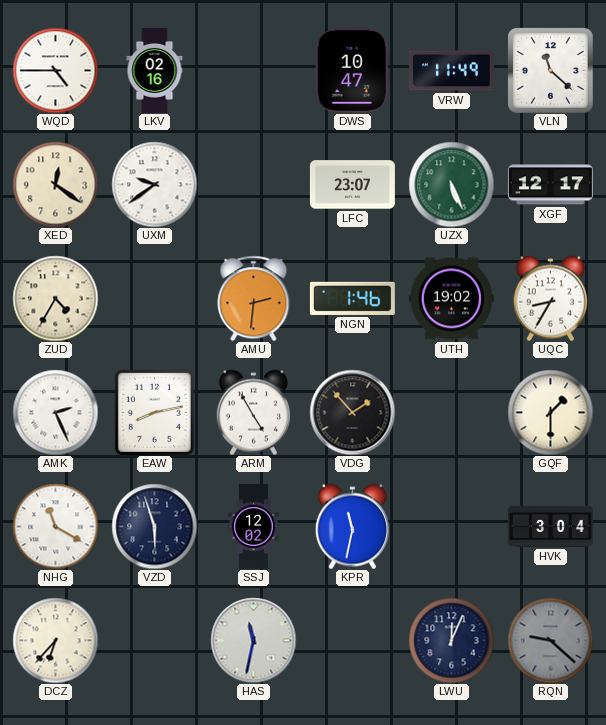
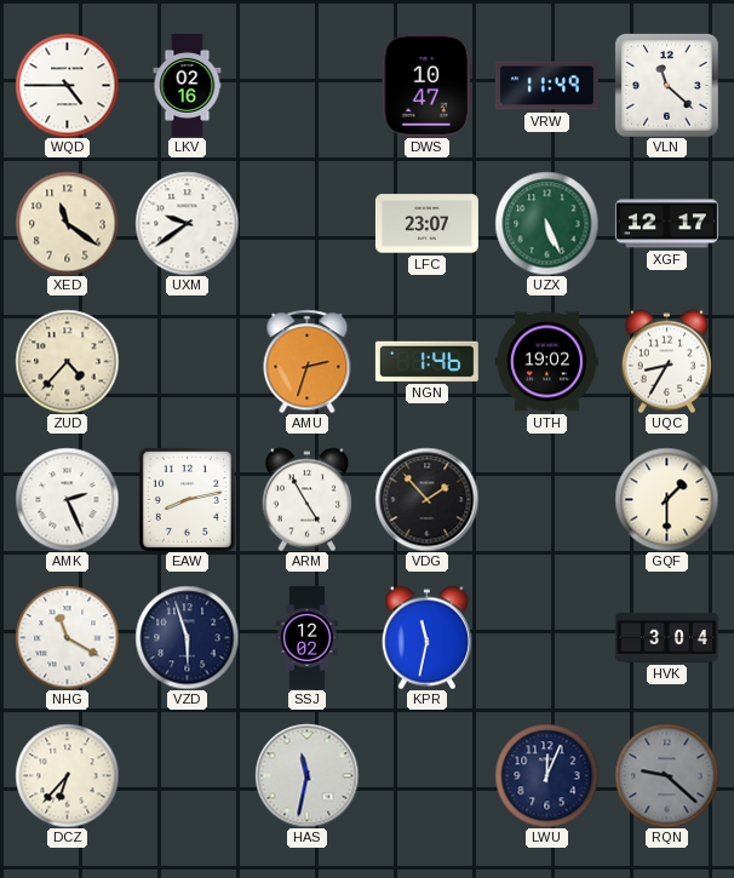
XED: 12:21 -> 11:21
ZUD: 4:35 -> 4:37
AMU: 2:31 -> 2:33
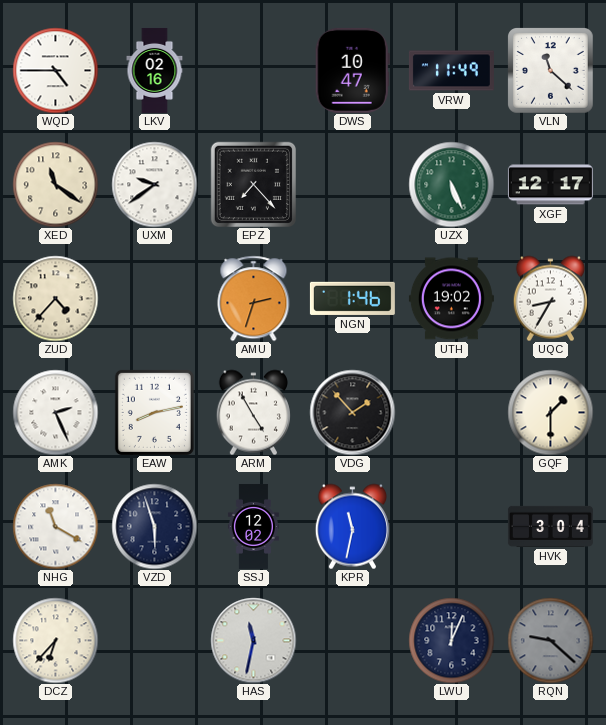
EPZ: none -> 7:23
LFC: 23:07 -> none
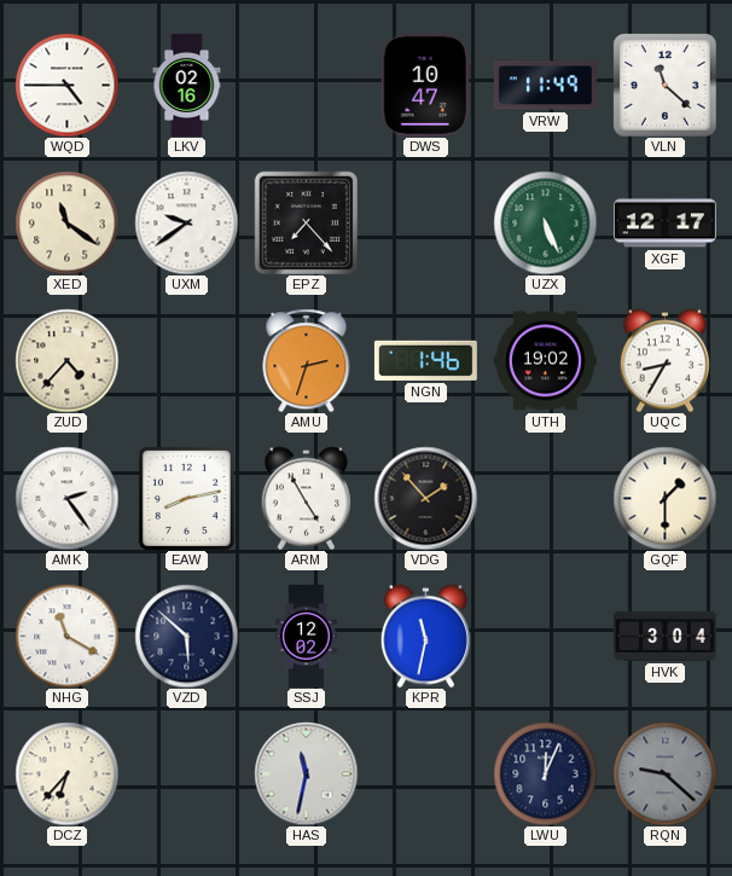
AMK: 2:26 -> 2:24
VZD: 5:57 -> 5:52
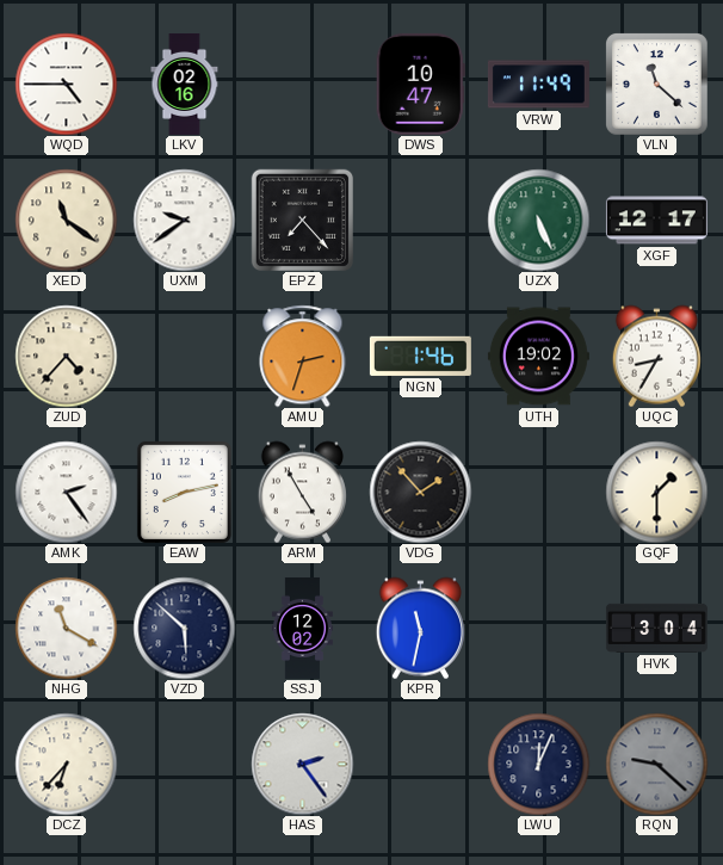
HAS: 11:32 -> 2:24
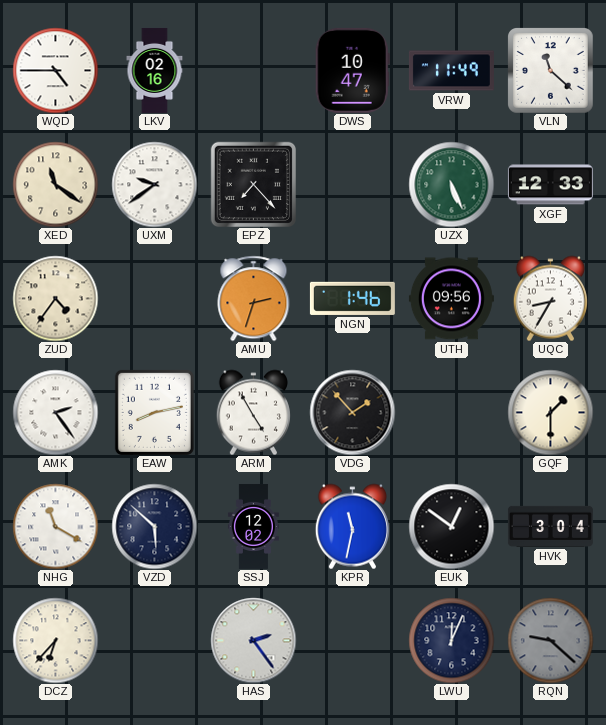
XGF: 12:17 -> 12:33
ZUD: 4:37 -> 4:36
UTH: 19:02 -> 09:56
EUK: none -> 12:51
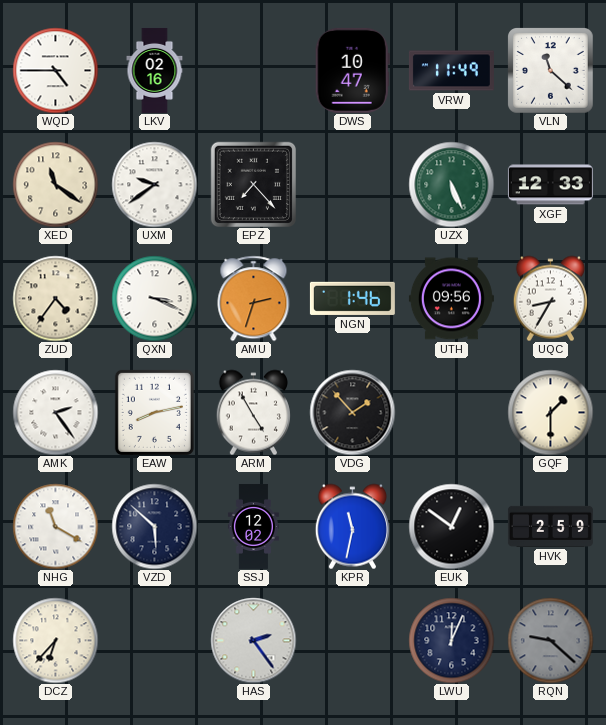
QXN: none -> 3:19
HVK: 3:04 -> 2:59
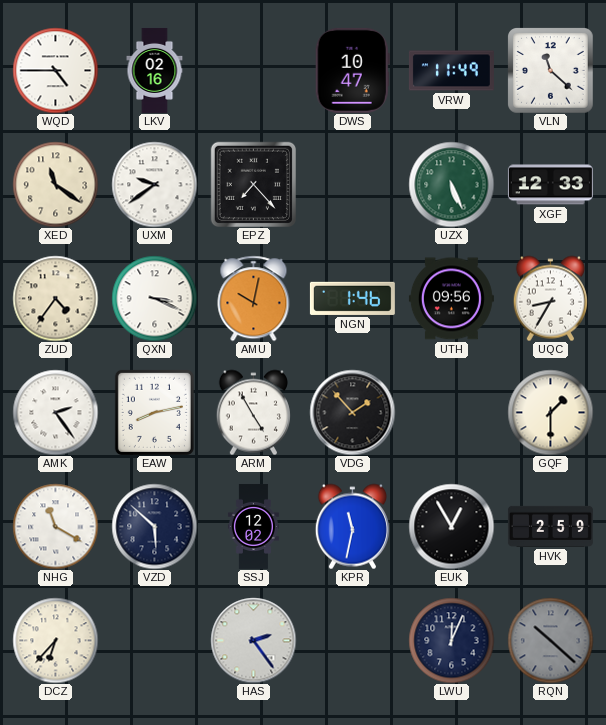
AMU: 2:33 -> 10:02
EUK: 12:51 -> 12:55
RQN: 9:22 -> 10:22
